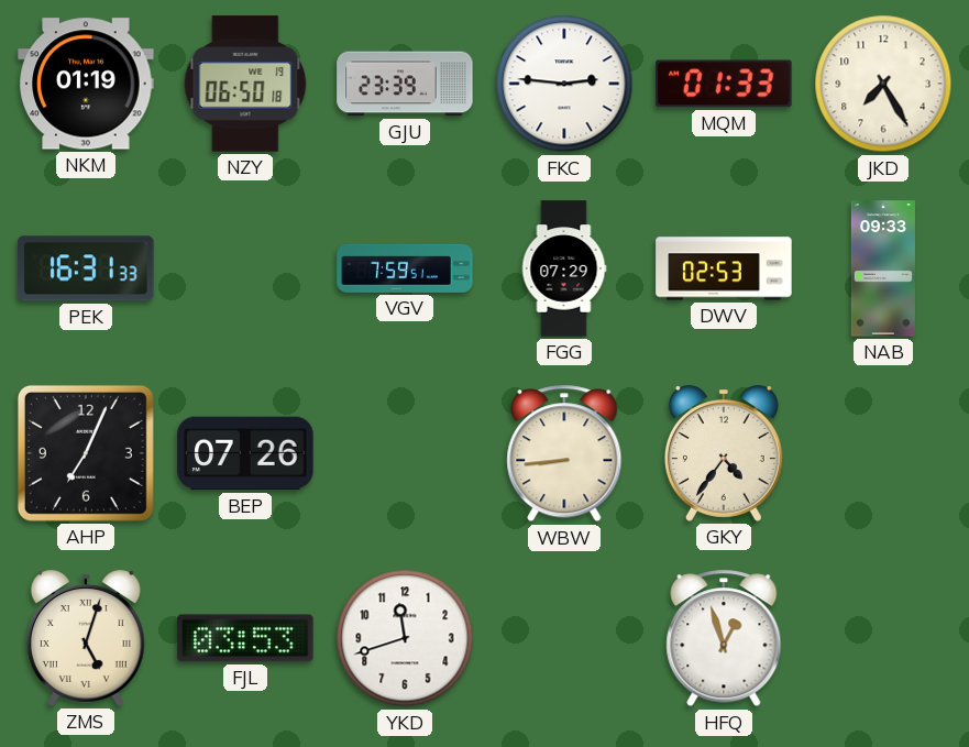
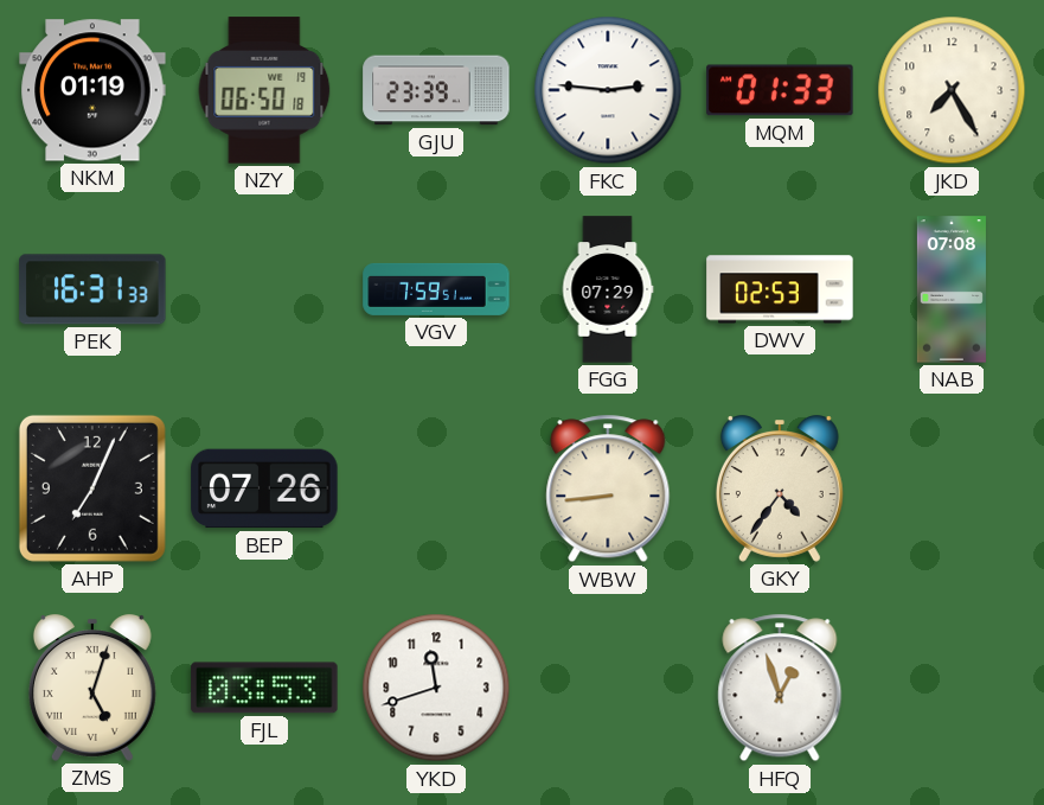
NAB: 09:33 -> 07:08
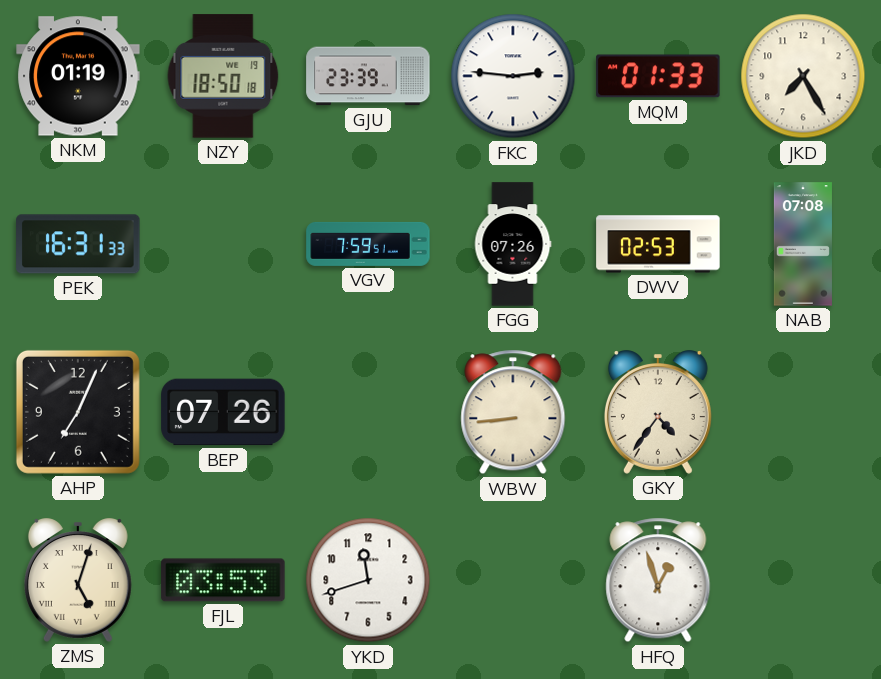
NZY: 06:50 -> 18:50
FGG: 07:29 -> 07:26
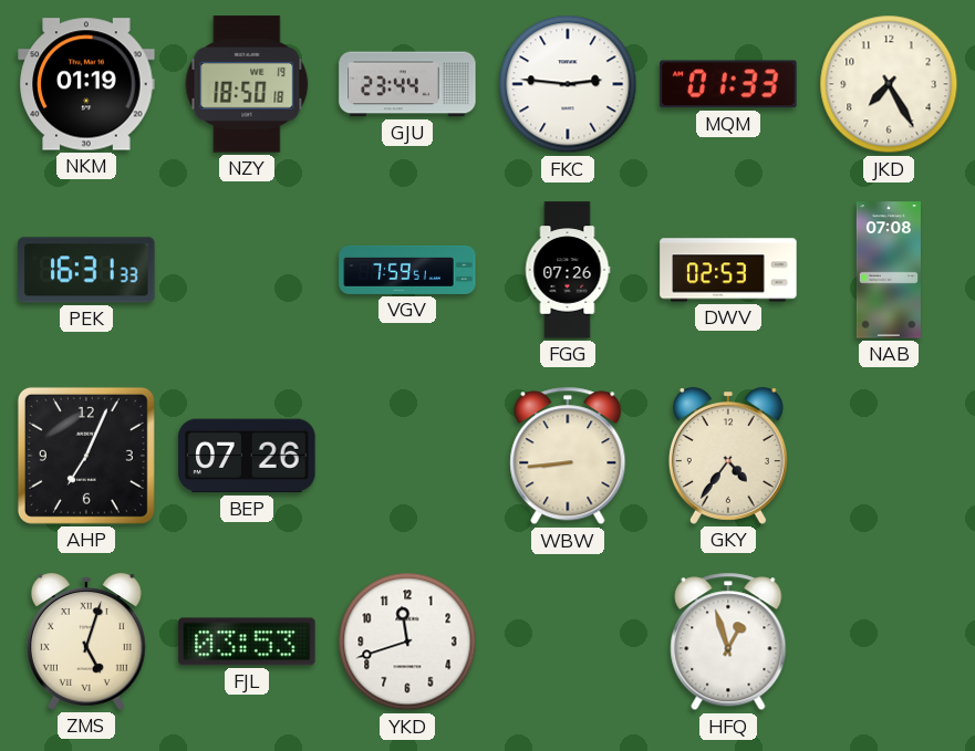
GJU: 23:39 -> 23:44
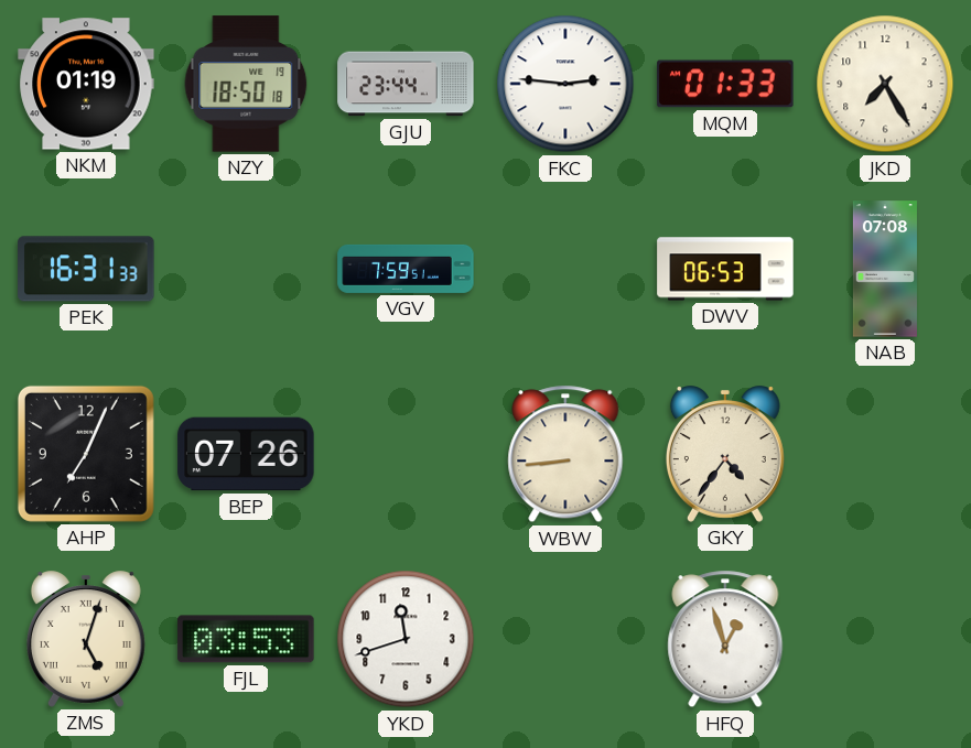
FGG: 07:26 -> none
DWV: 02:53 -> 06:53
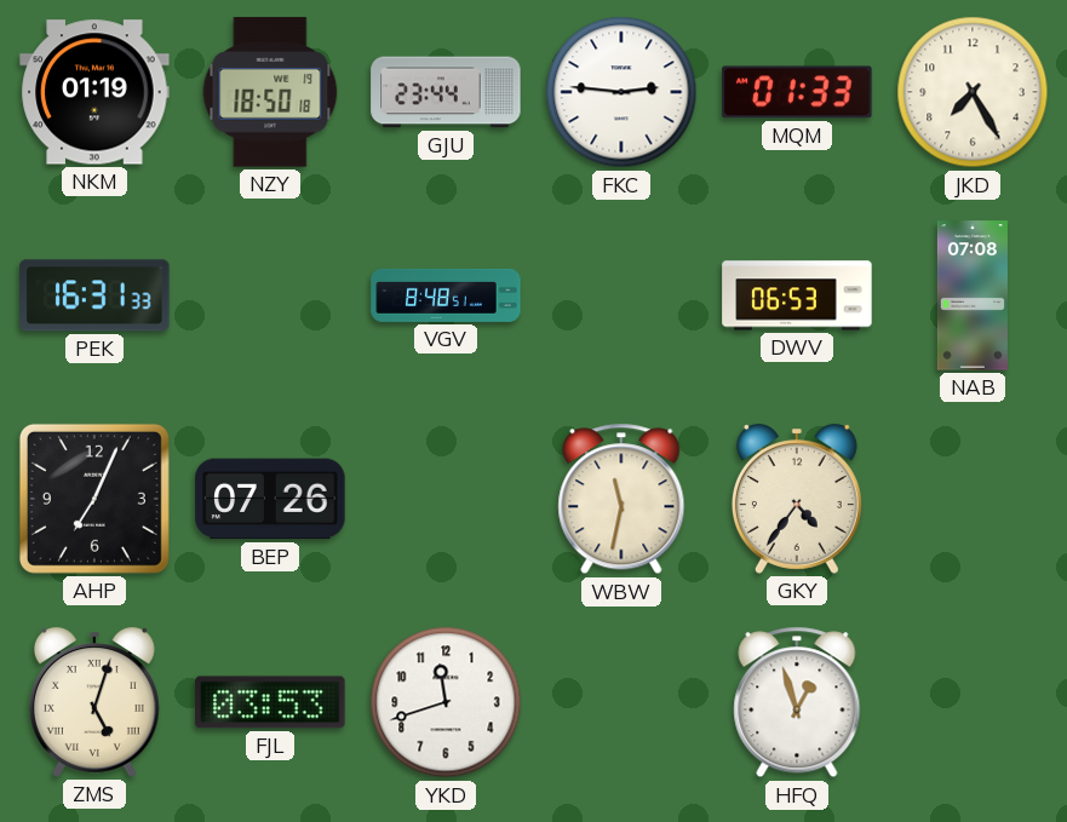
VGV: 7:59 -> 8:48
WBW: 8:44 -> 11:32
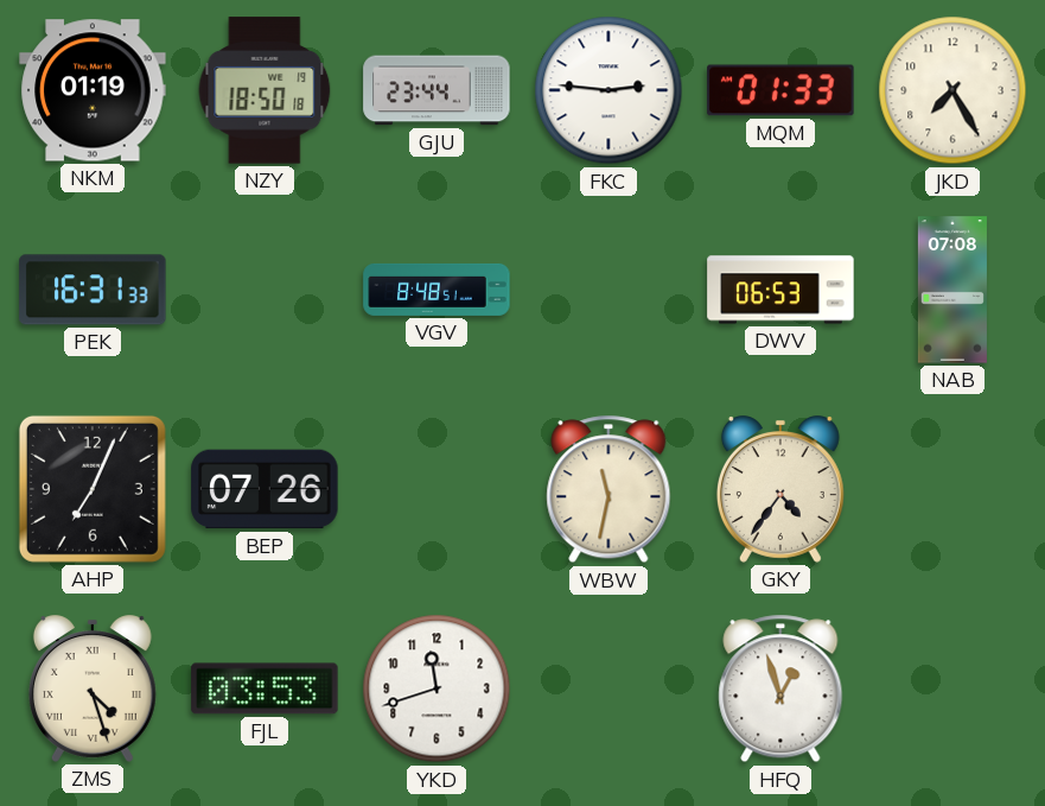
ZMS: 5:03 -> 4:27
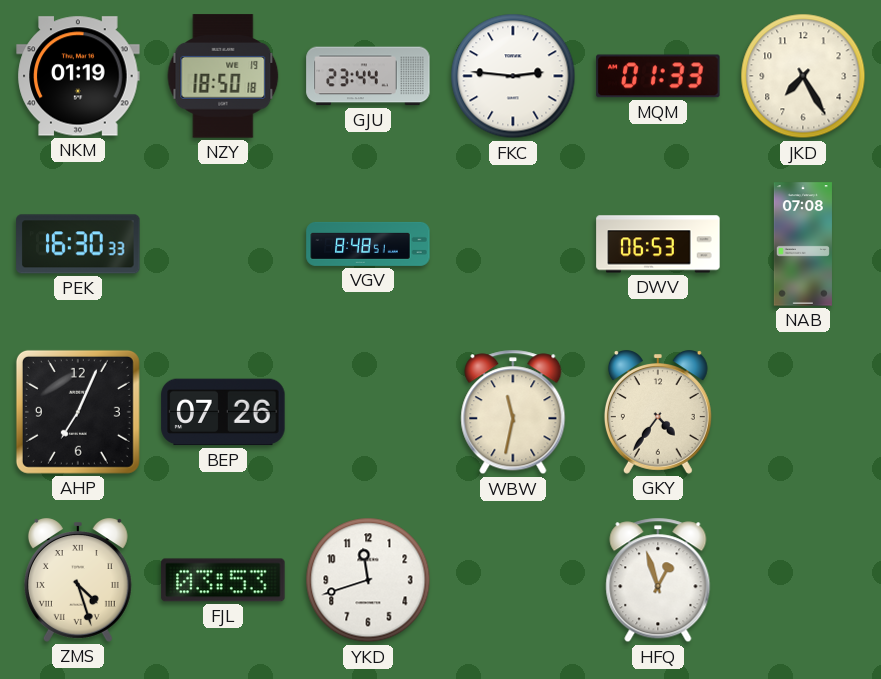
PEK: 16:31 -> 16:30
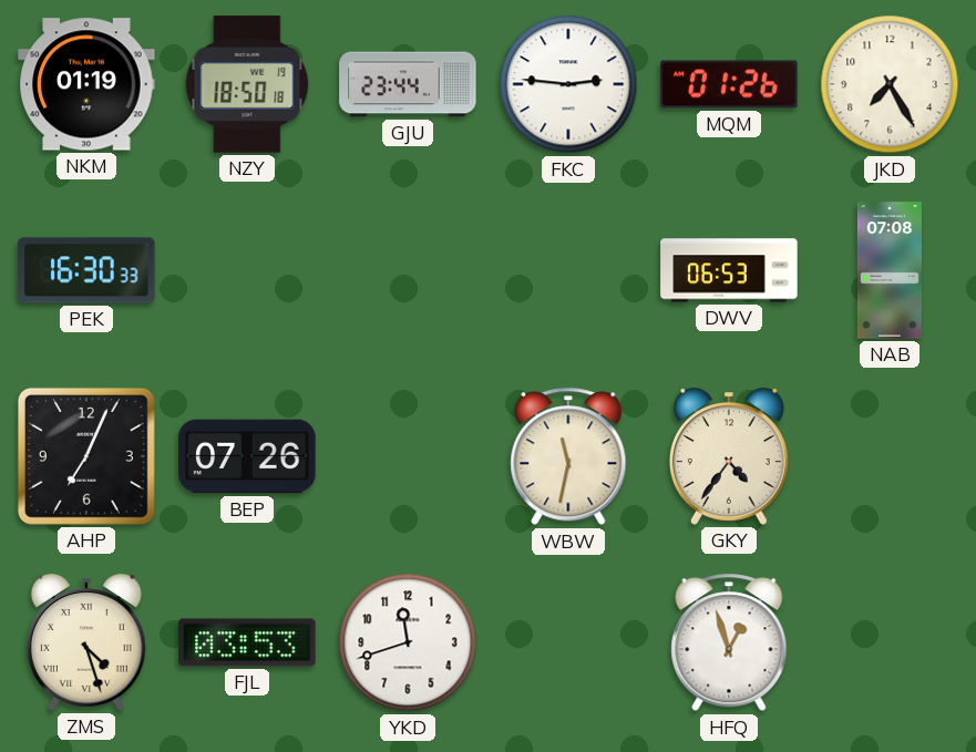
MQM: 01:33 -> 01:26
VGV: 8:48 -> none
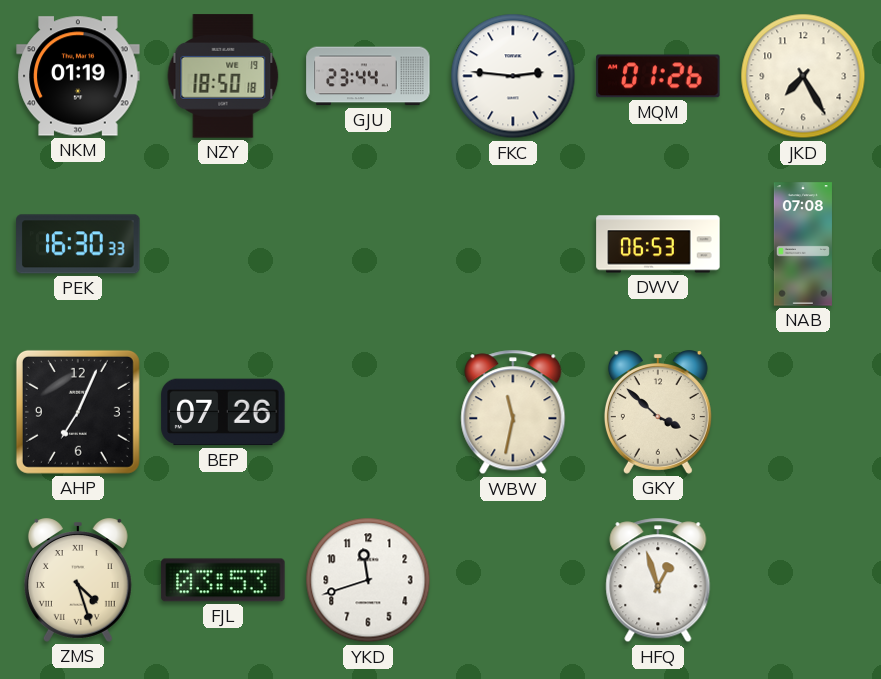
GKY: 4:36 -> 3:52
